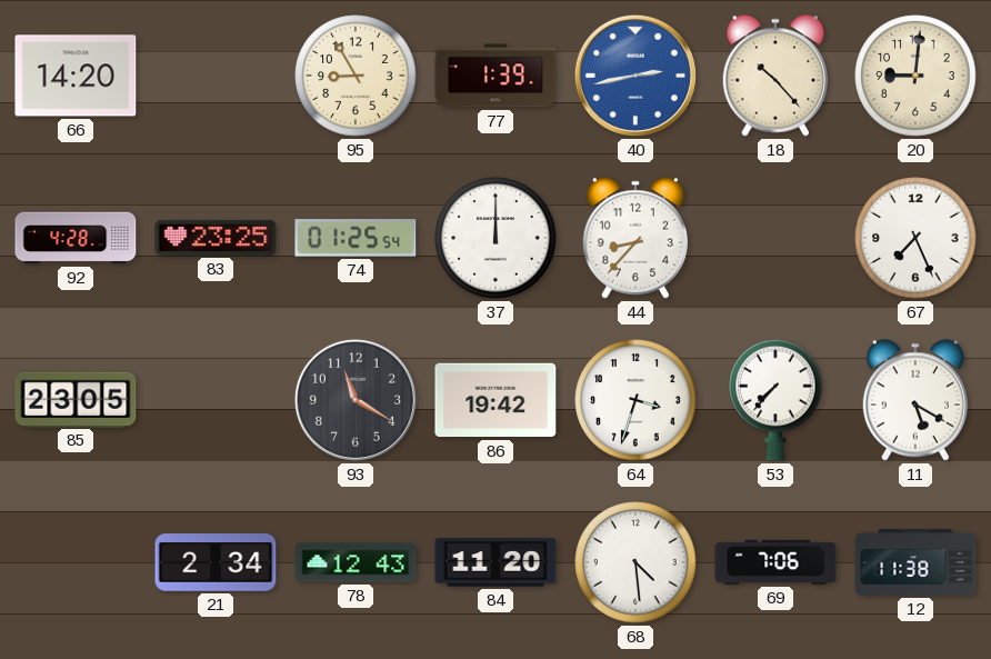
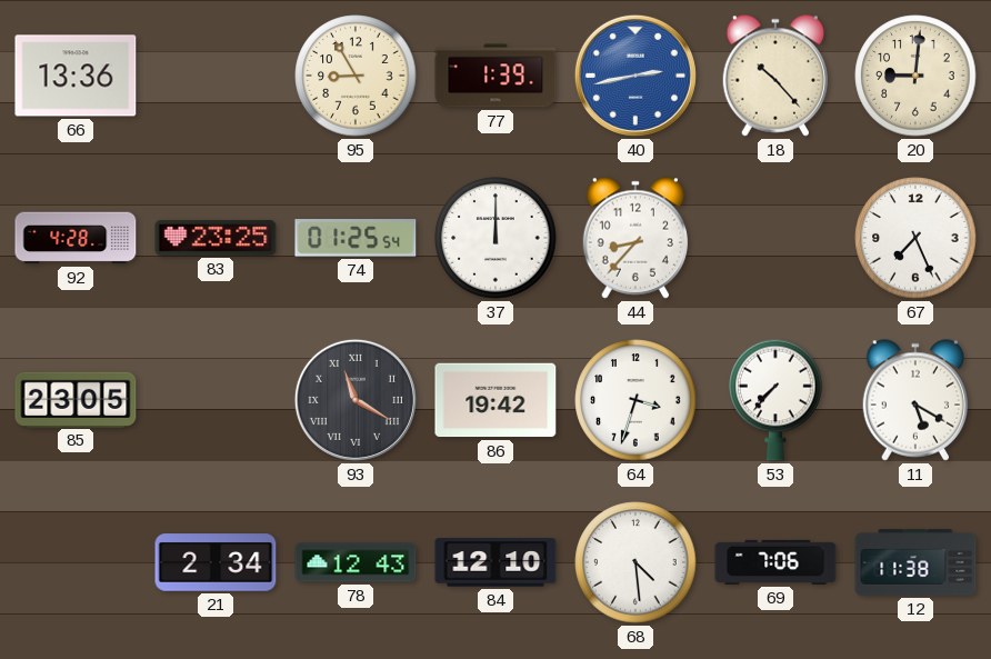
66: 14:20 -> 13:36
93 numerals: Arabic -> Roman
84: 11:20 -> 12:10
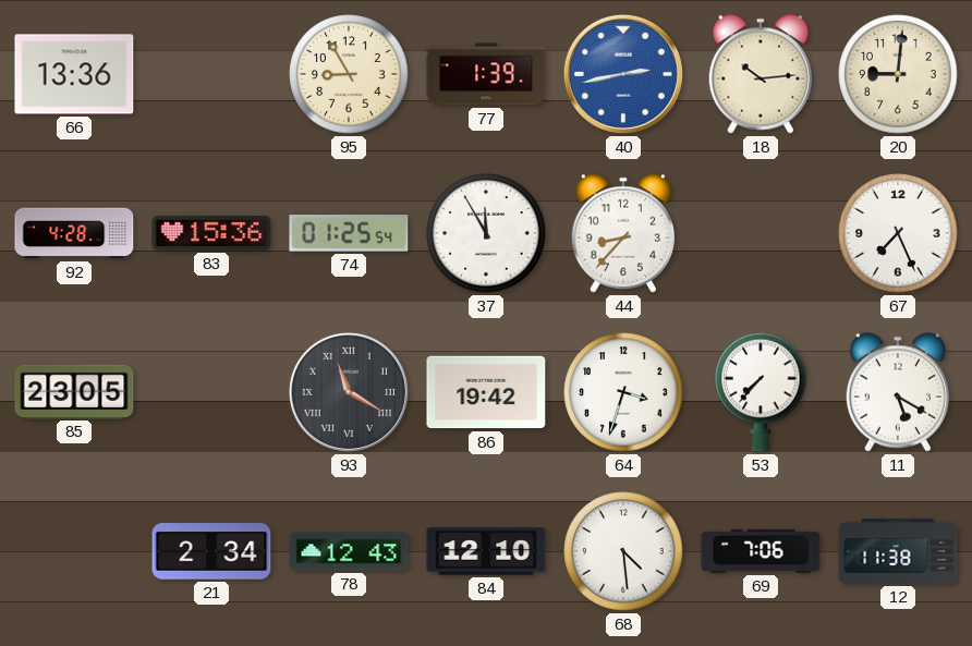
18: 10:23 -> 10:14
83: 23:25 -> 15:36
37: 12:00 -> 11:55
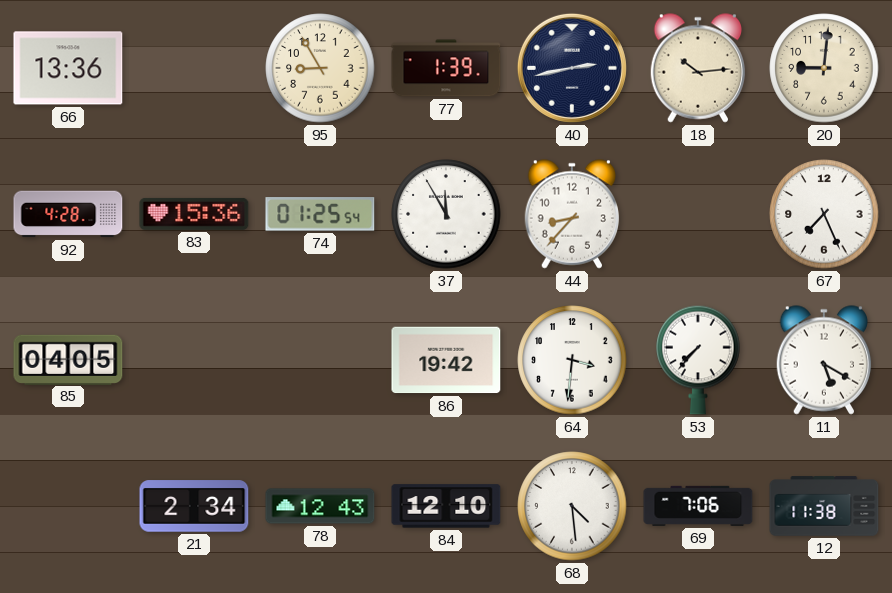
40 dial: blue -> navy
85: 23:05 -> 04:05
93: 11:20 -> none
64: 3:33 -> 3:31
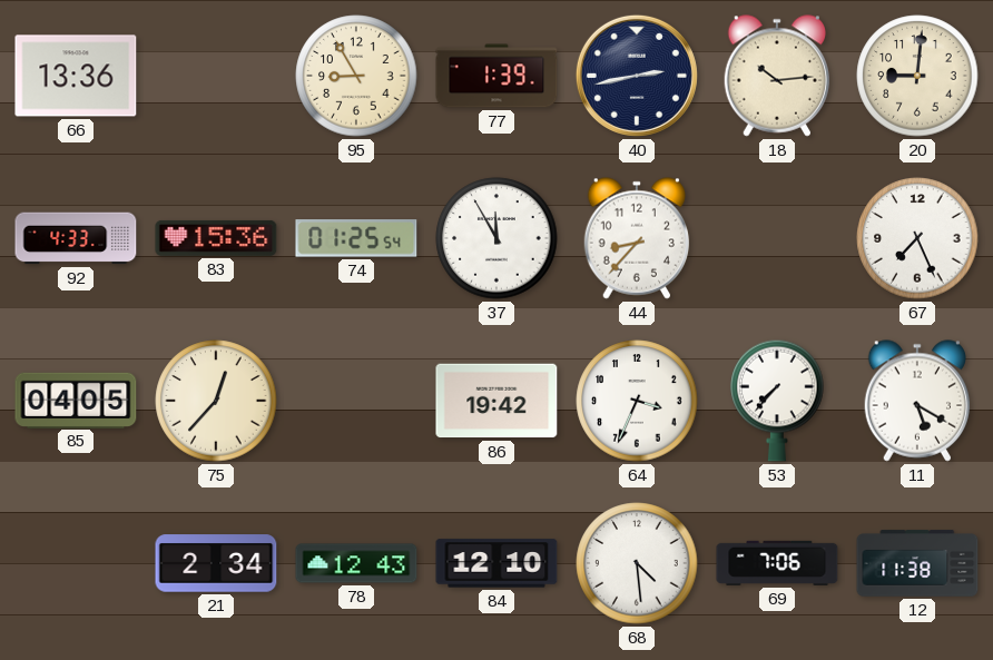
92: 4:28 -> 4:33
75: none -> 12:37
64: 3:31 -> 3:34
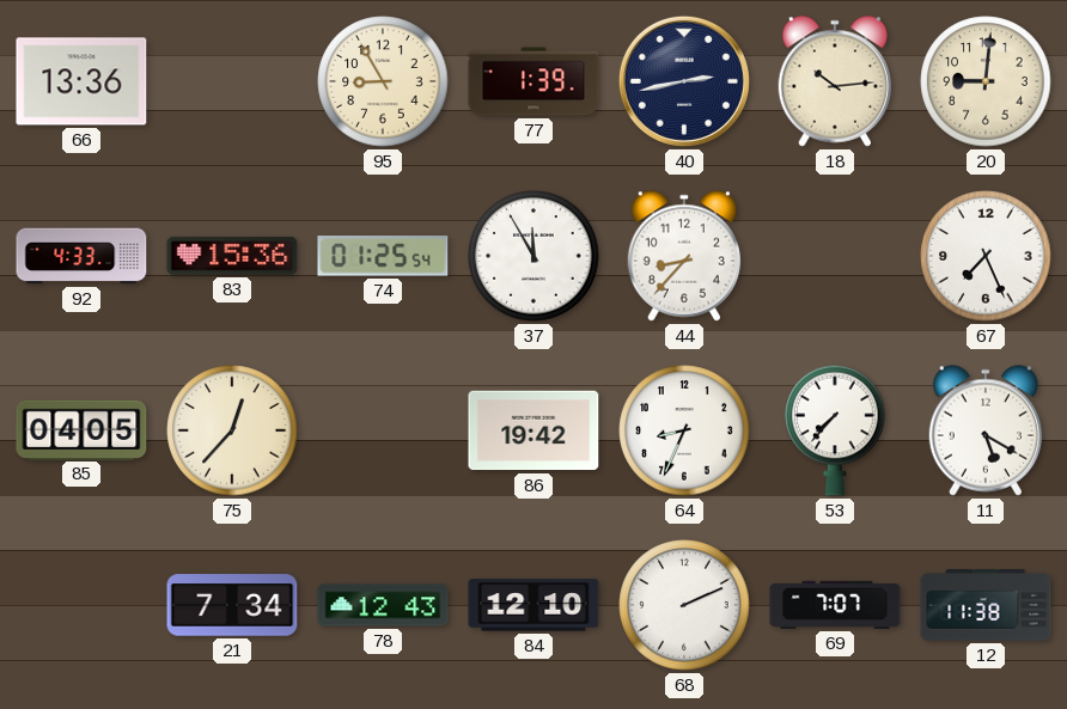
64: 3:34 -> 8:34
21: 2:34 -> 7:34
68: 4:29 -> 2:11
69: 7:06 -> 7:07
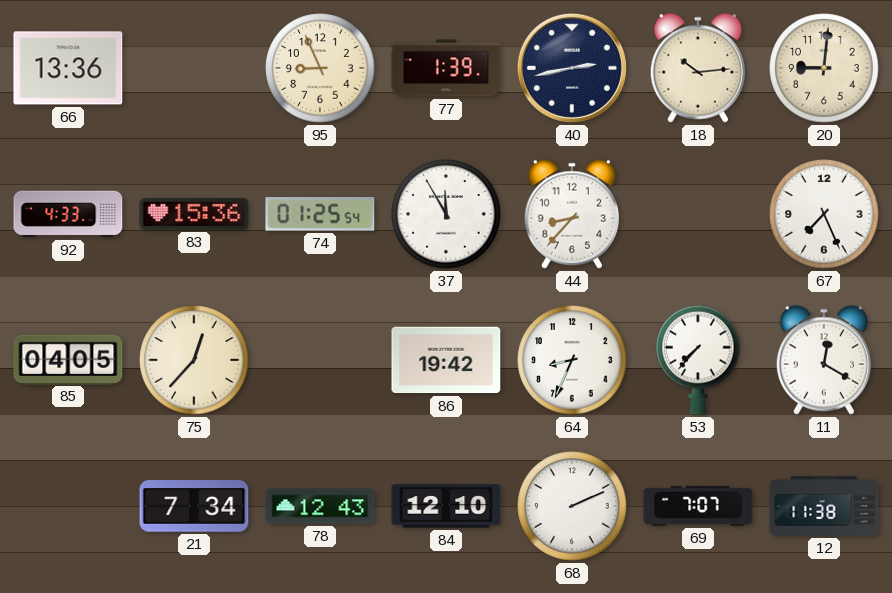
95: 8:55 -> 8:56
11: 5:20 -> 12:20
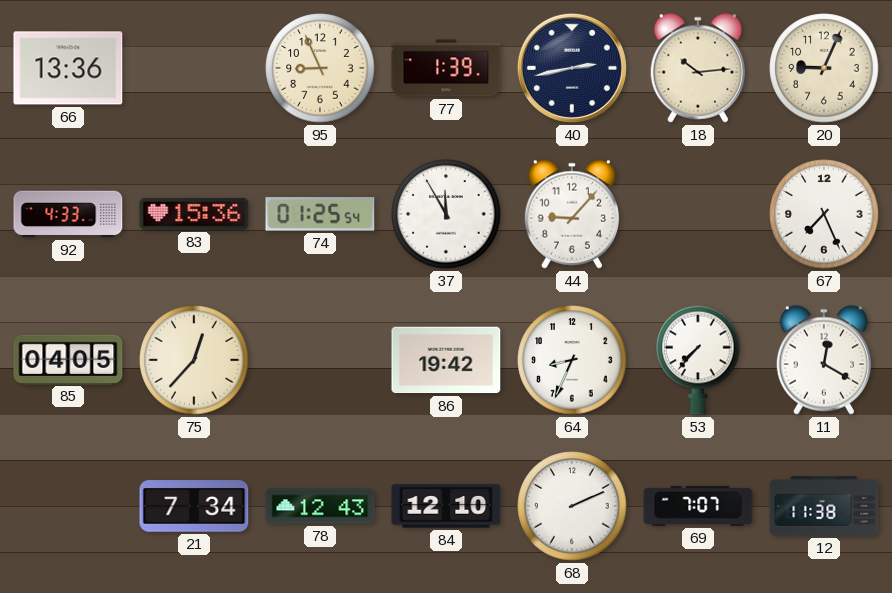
20: 9:01 -> 9:04
44: 8:37 -> 9:07
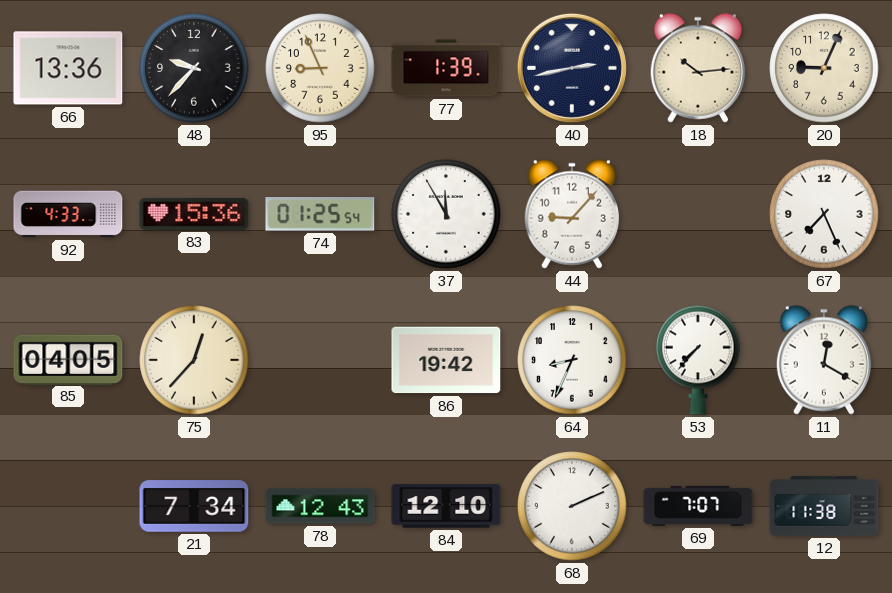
48: none -> 9:37
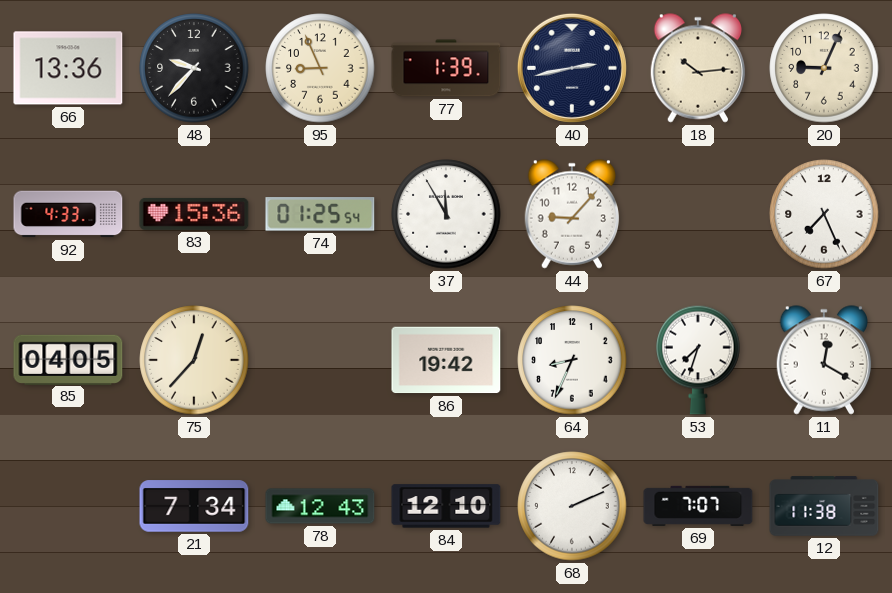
53: 7:37 -> 7:33
